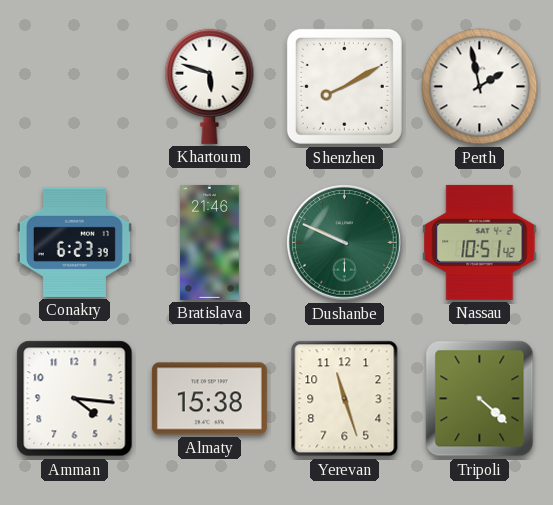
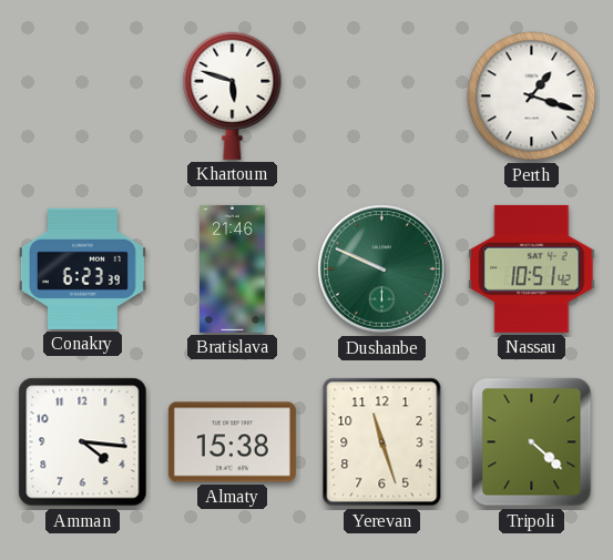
Shenzhen: 8:10 -> none
Perth: 1:58 -> 1:18
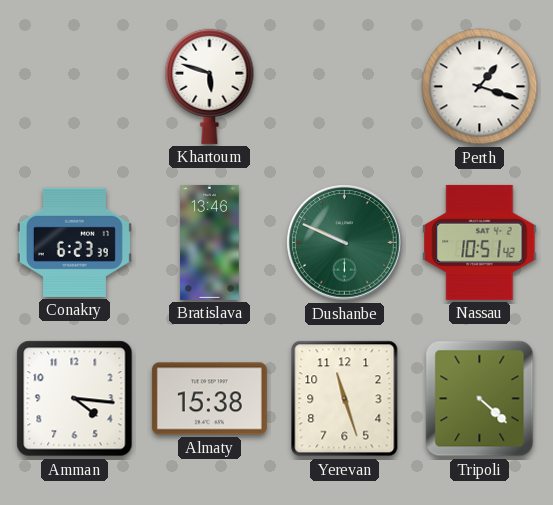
Bratislava: 21:46 -> 13:46
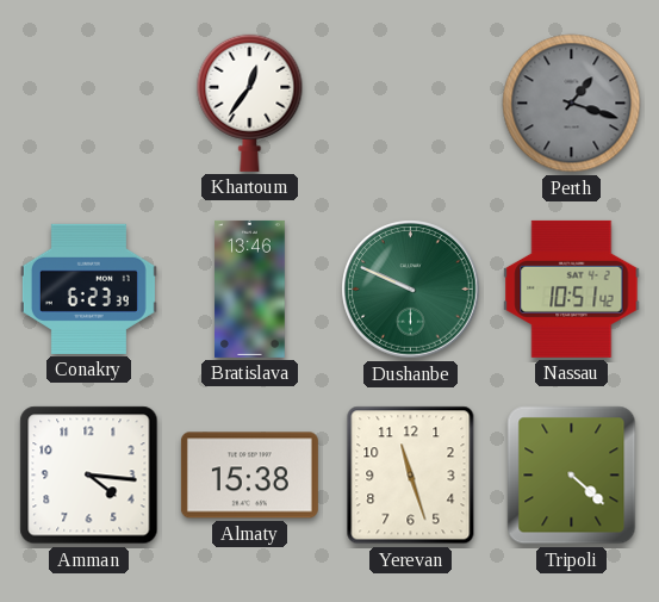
Khartoum: 5:48 -> 12:36
Perth dial: white -> grey
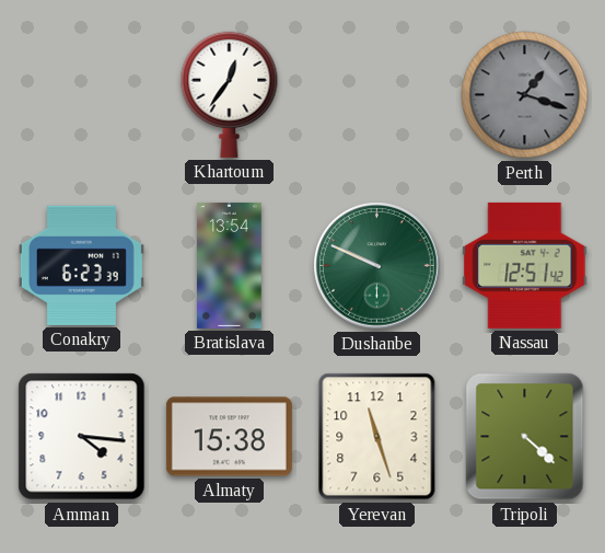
Bratislava: 13:46 -> 13:54
Nassau: 10:51 -> 12:51
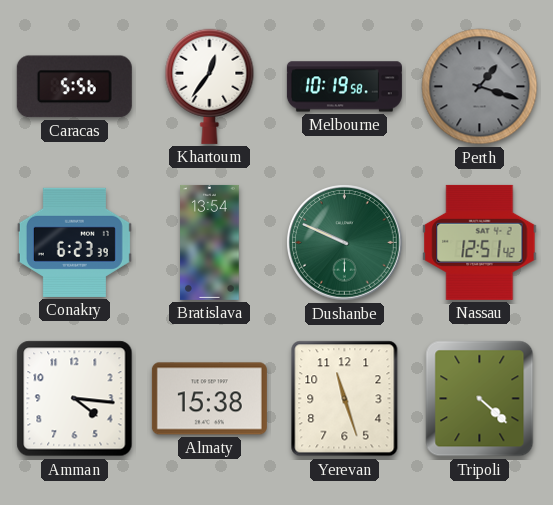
Caracas: none -> 5:56
Melbourne: none -> 10:19
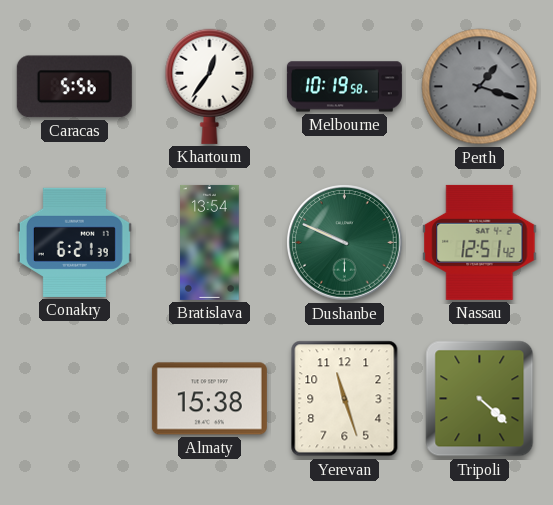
Conakry: 6:23 -> 6:21
Amman: 4:16 -> none
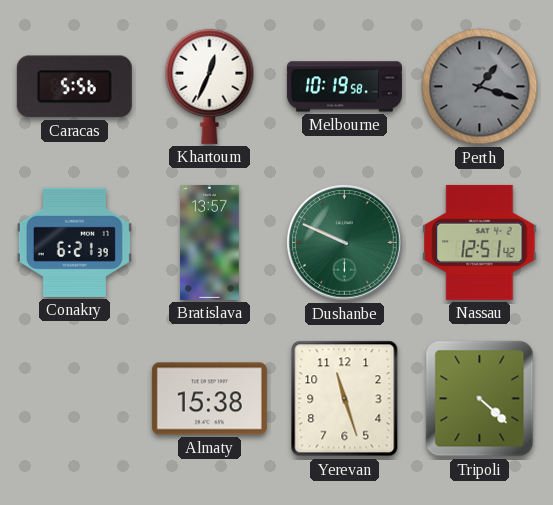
Khartoum: 12:36 -> 12:34
Bratislava: 13:54 -> 13:57
